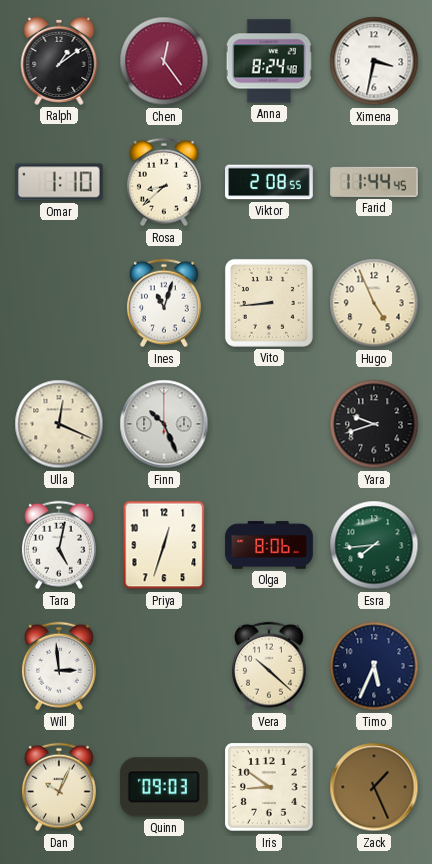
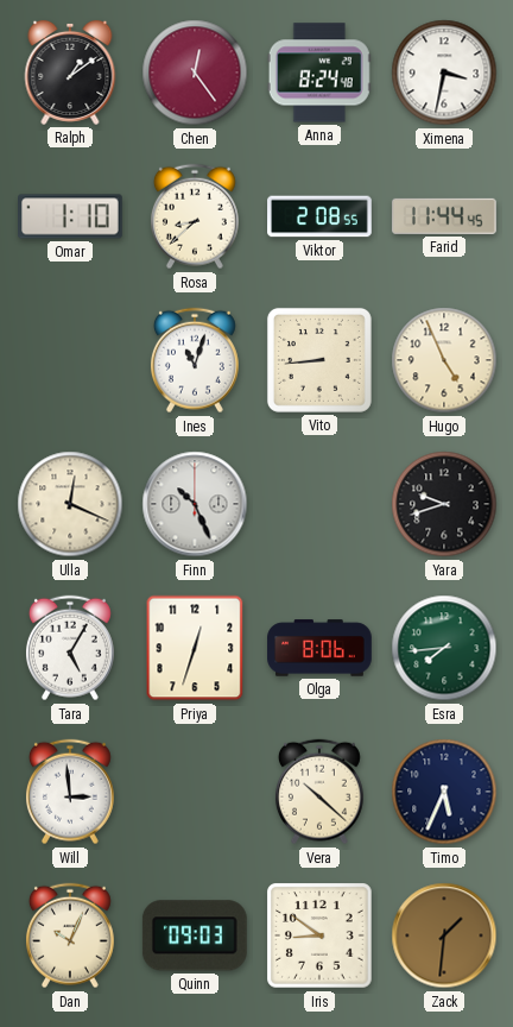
Tara: 5:02 -> 5:05
Zack: 1:26 -> 1:31
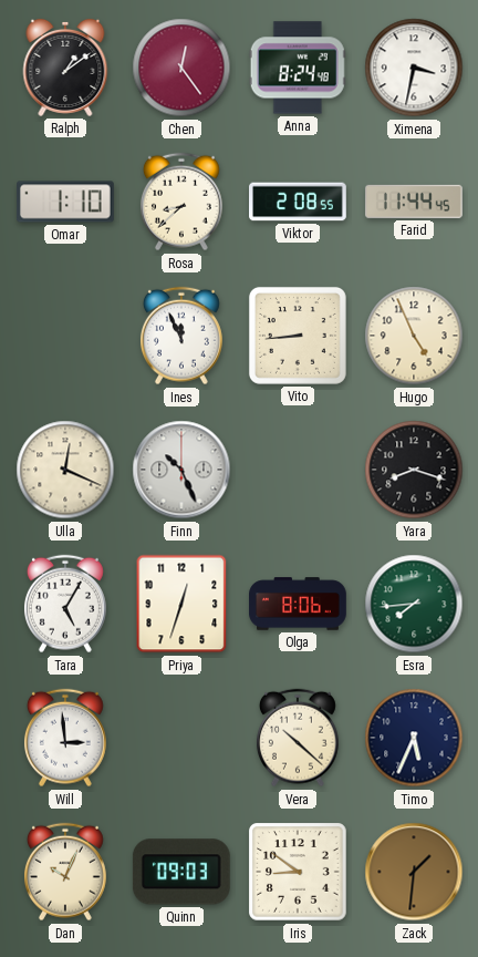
Ines: 11:03 -> 11:56
Yara: 9:42 -> 8:18
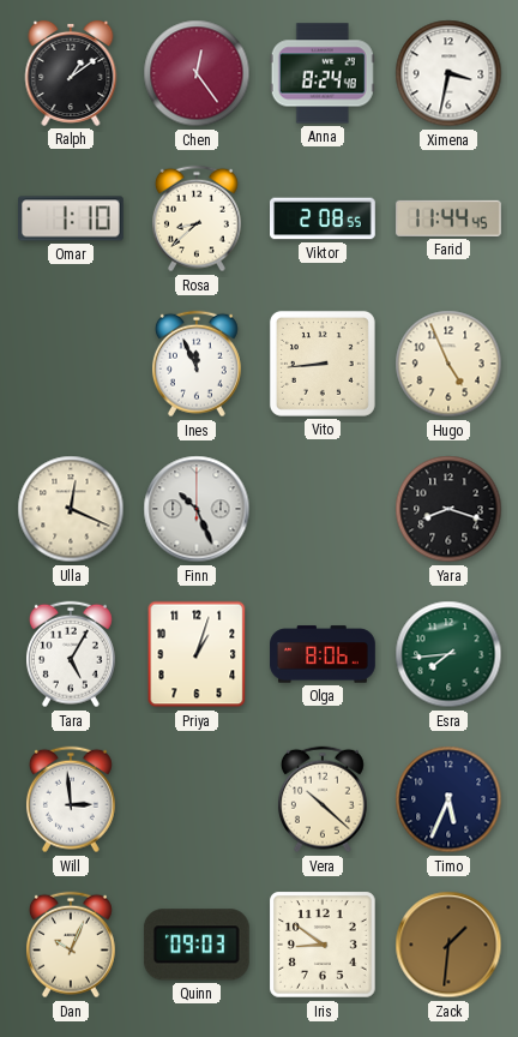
Priya: 12:33 -> 1:03
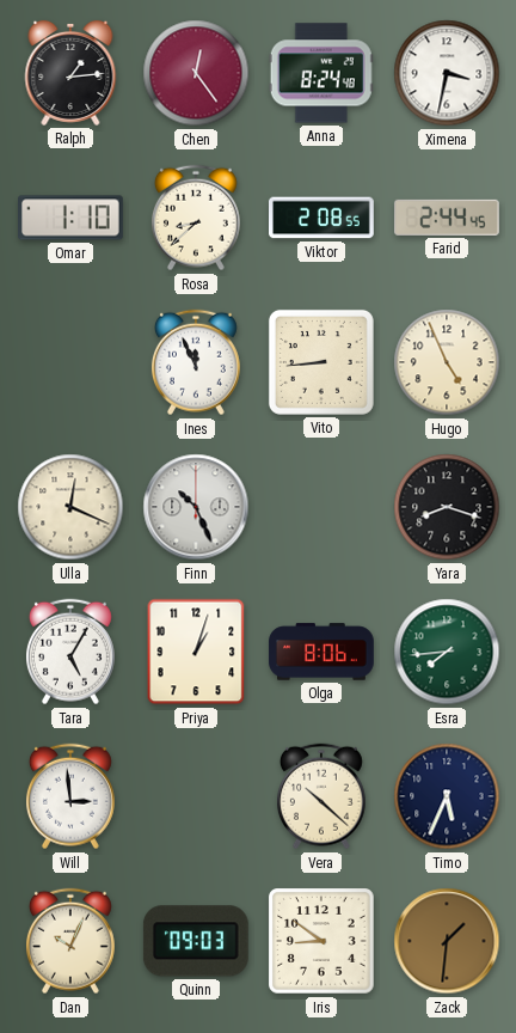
Ralph: 1:09 -> 1:14
Farid: 11:44 -> 2:44
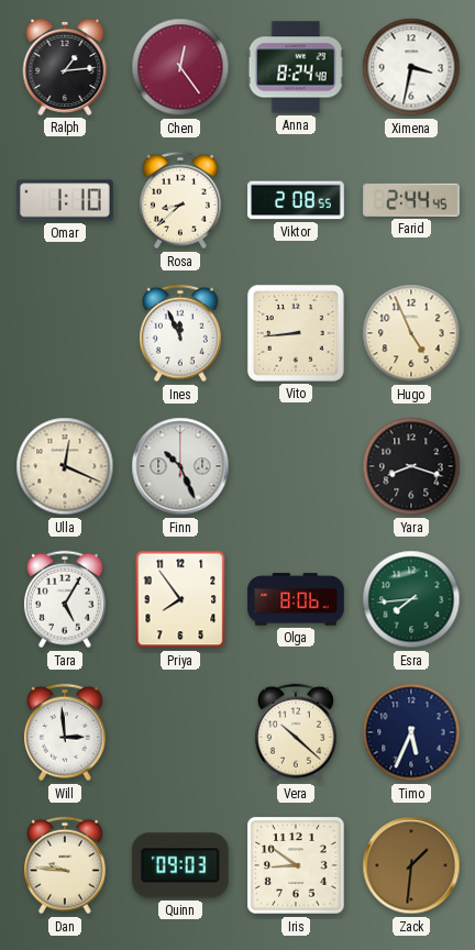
Priya: 1:03 -> 7:54
Dan: 10:04 -> 9:46
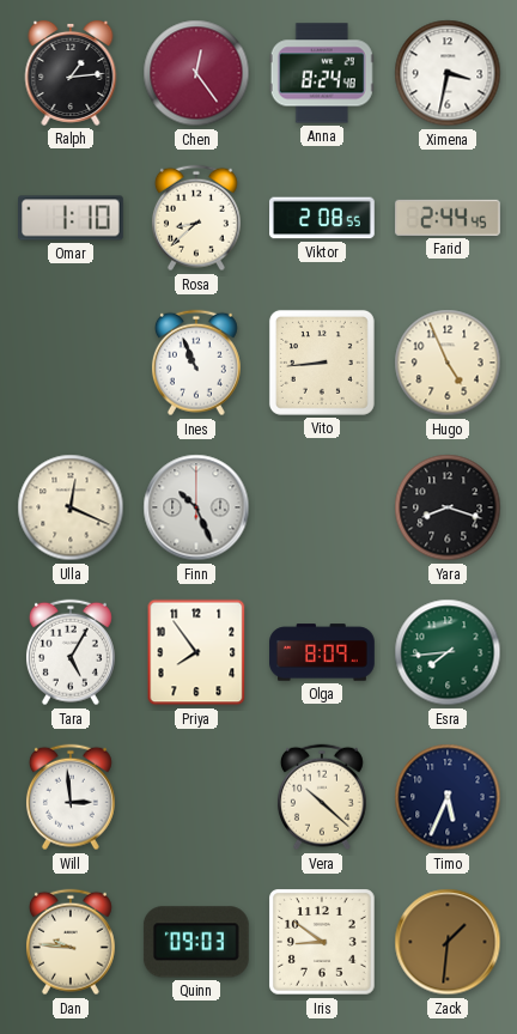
Ines: 11:56 -> 10:56
Olga: 8:06 -> 8:09
